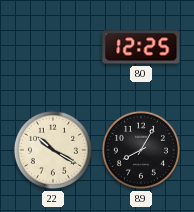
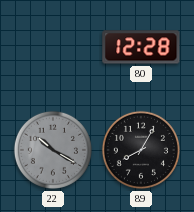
80: 12:25 -> 12:28
22 dial: cream -> grey
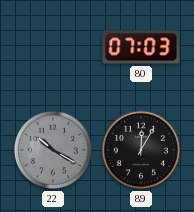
80: 12:28 -> 07:03
89: 8:05 -> 12:05
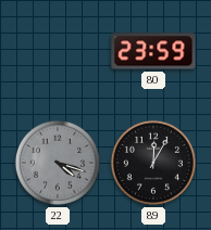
80: 07:03 -> 23:59
22: 10:20 -> 4:18
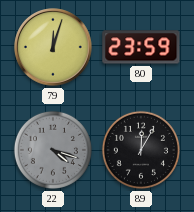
79: none -> 12:03
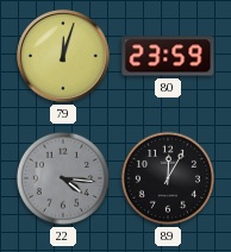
22: 4:18 -> 4:16
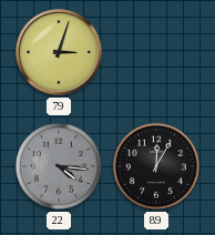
79: 12:03 -> 3:03
80: 23:59 -> none
